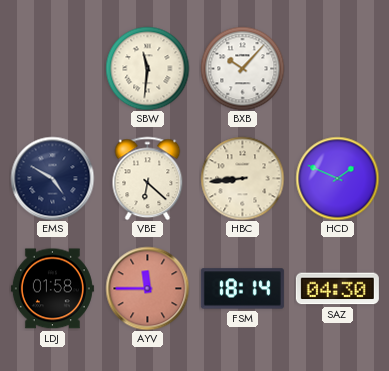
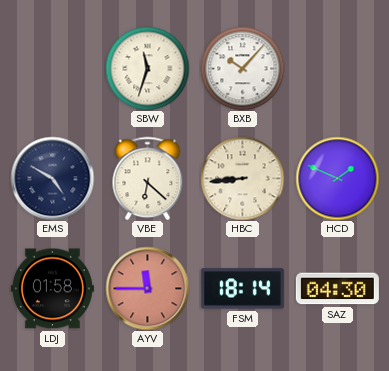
SBW: 11:31 -> 11:33
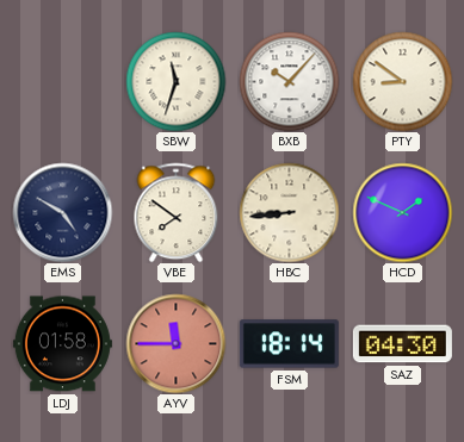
PTY: none -> 8:51
VBE: 6:22 -> 7:51
